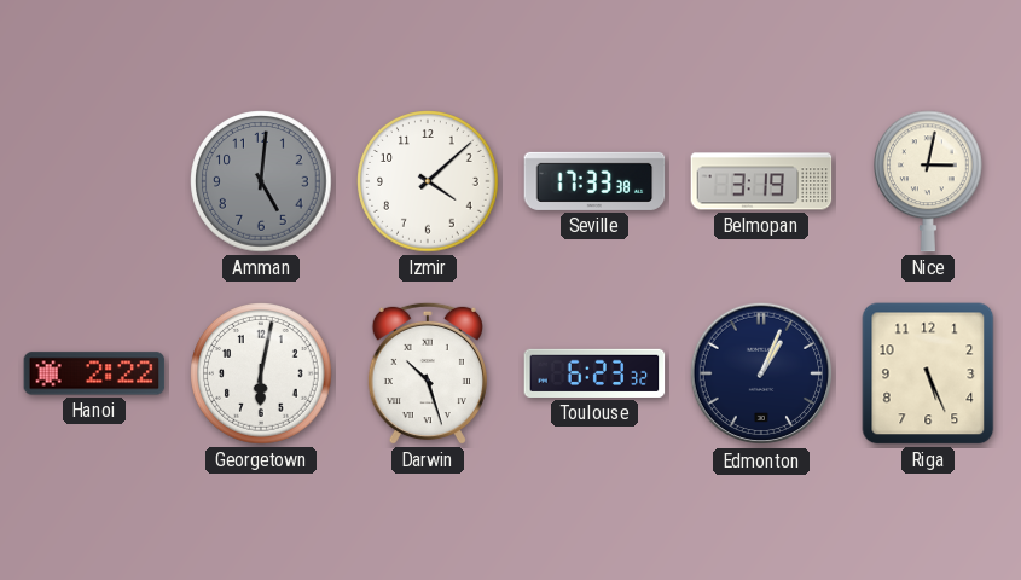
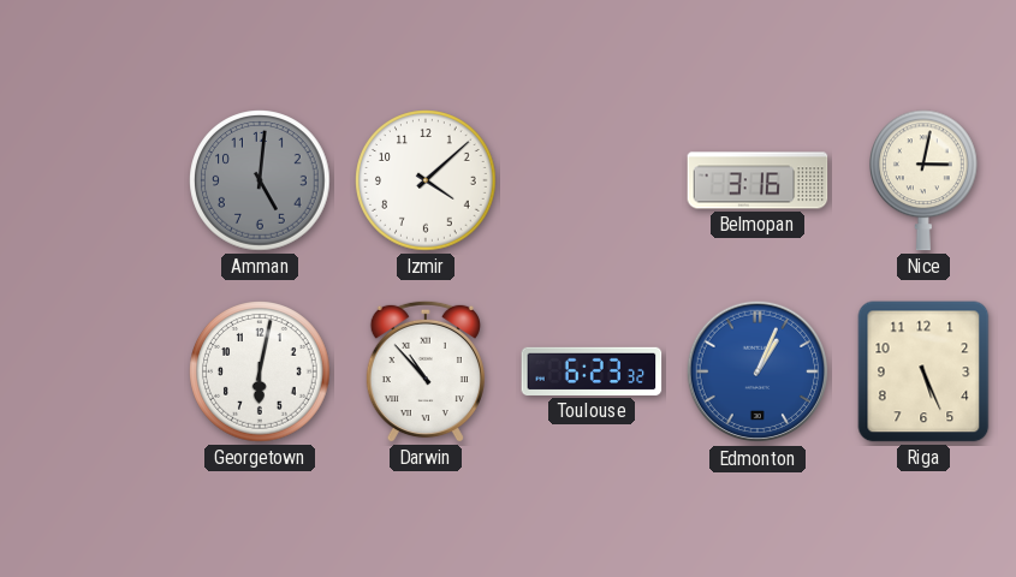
Seville: 17:33 -> none
Belmopan: 3:19 -> 3:16
Hanoi: 2:22 -> none
Darwin: 10:27 -> 10:53
Edmonton dial: navy -> blue
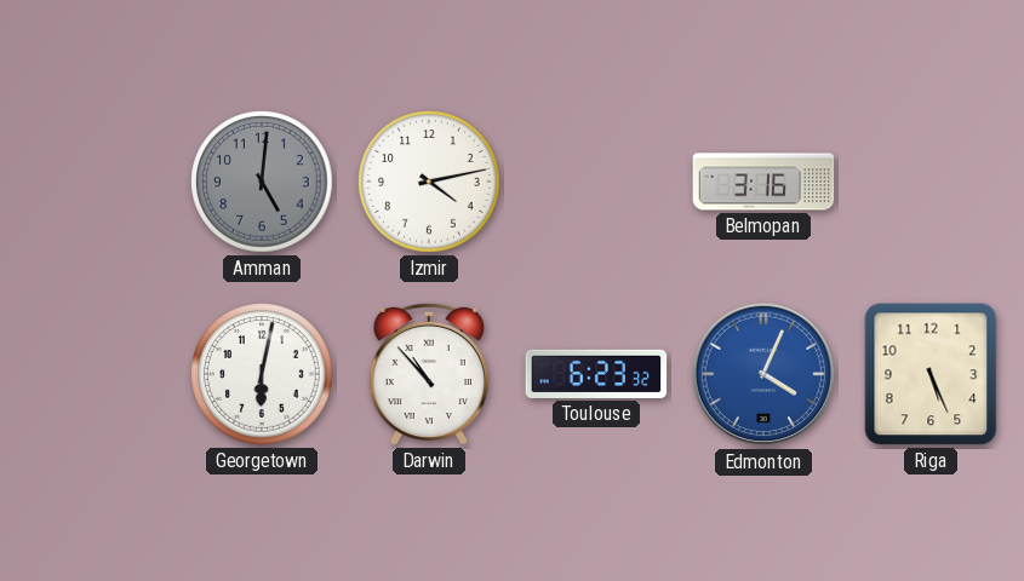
Izmir: 4:08 -> 4:13
Nice: 3:02 -> none
Edmonton: 1:04 -> 4:04
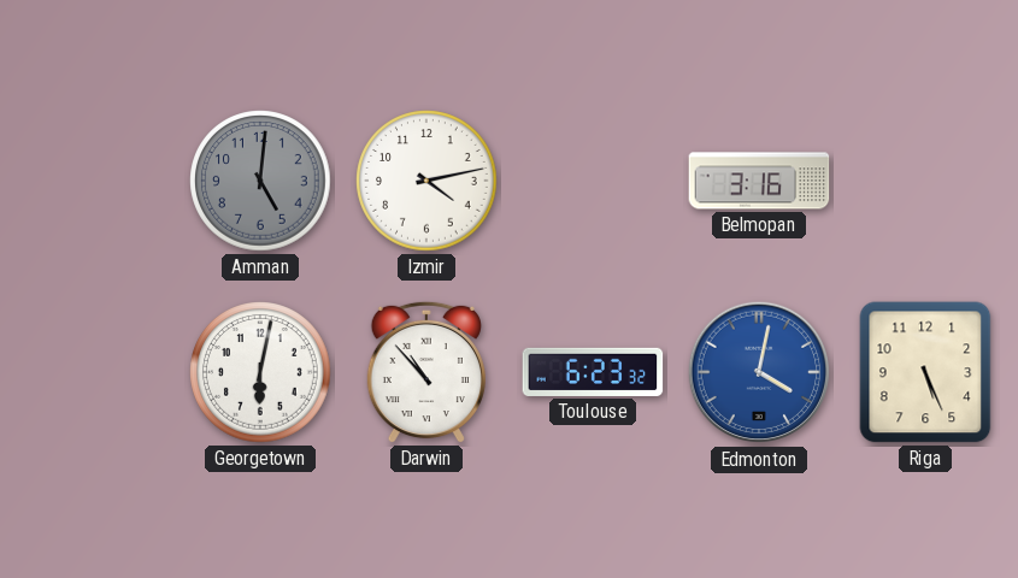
Edmonton: 4:04 -> 4:02
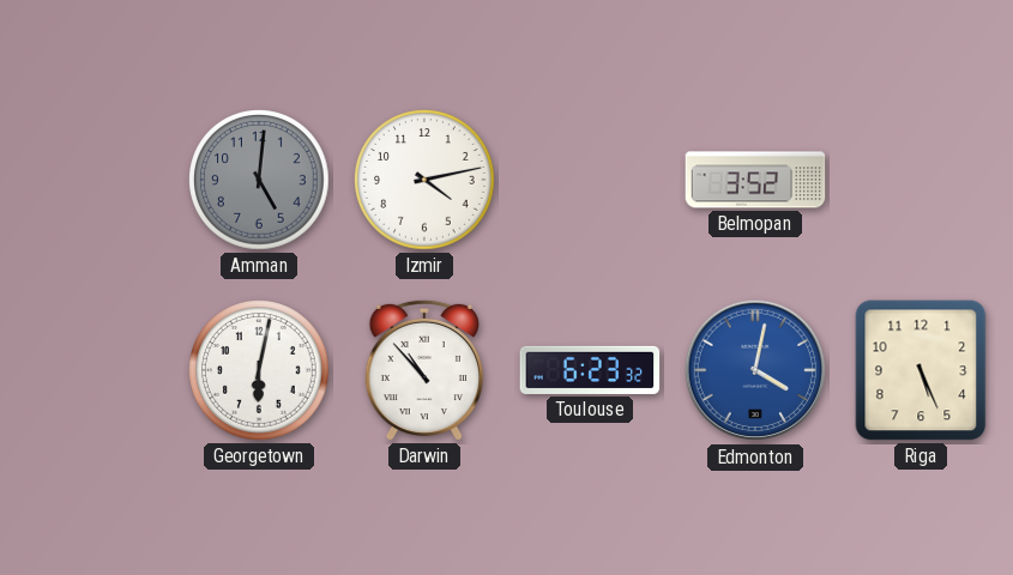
Belmopan: 3:16 -> 3:52
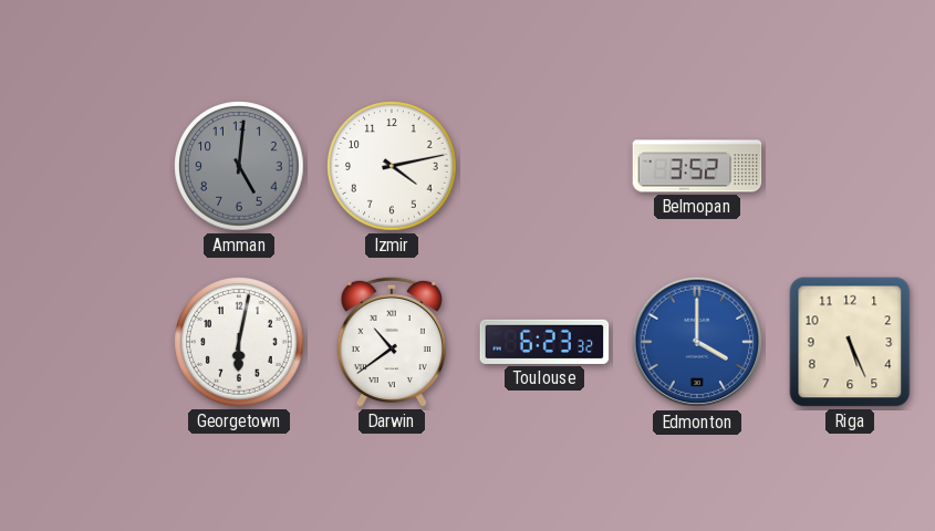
Darwin: 10:53 -> 10:39
Edmonton: 4:02 -> 4:00
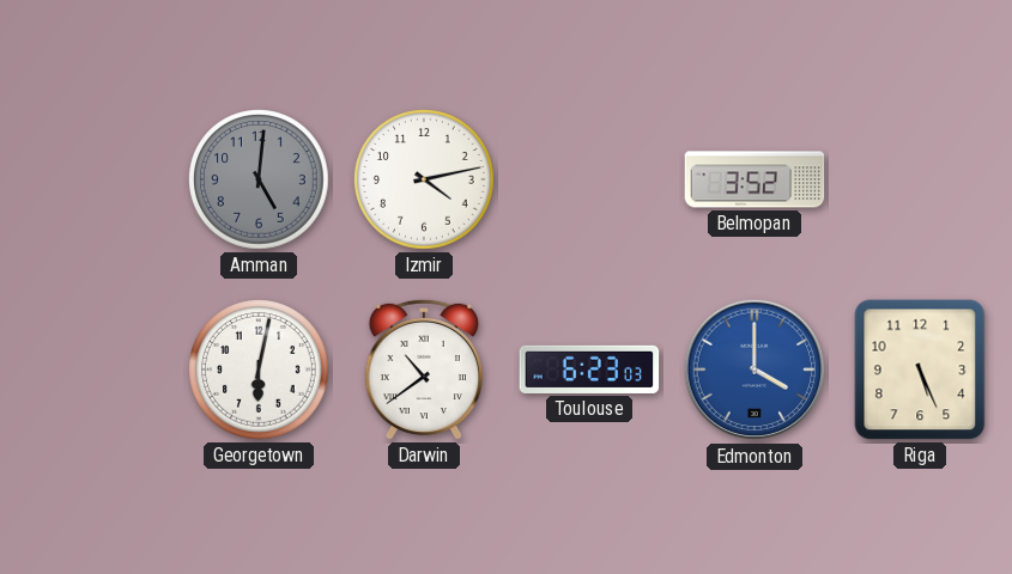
Toulouse: 6:23:32 -> 6:23:03
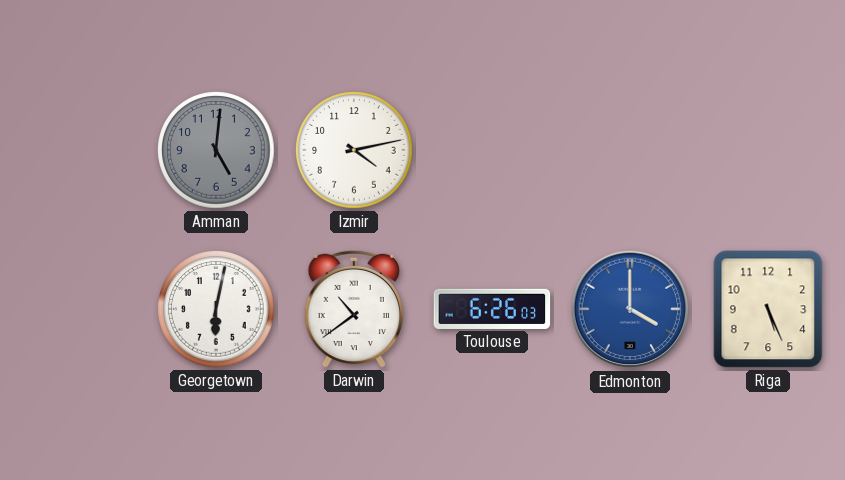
Belmopan: 3:52 -> none
Toulouse: 6:23 -> 6:26
